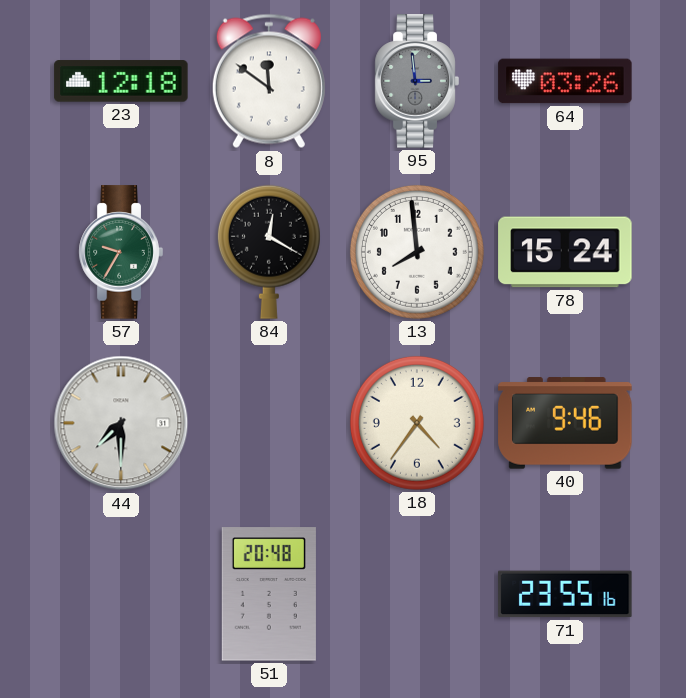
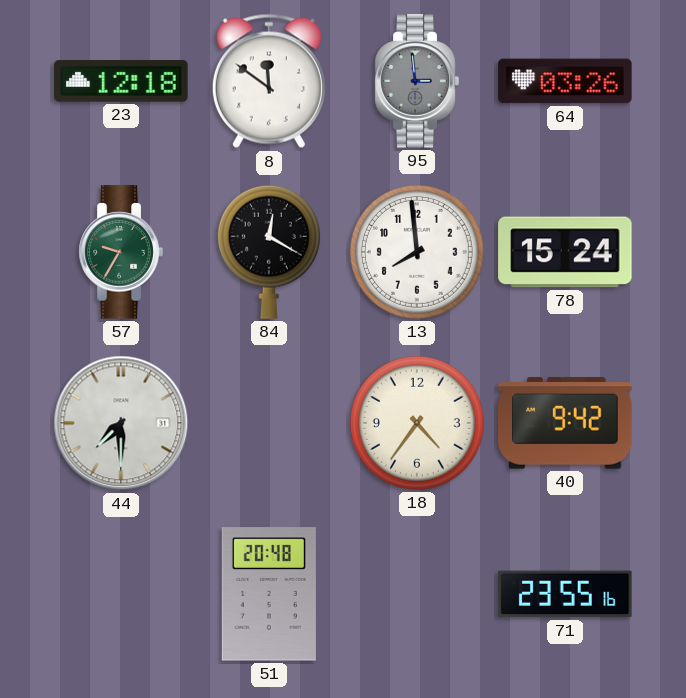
40: 9:46 -> 9:42
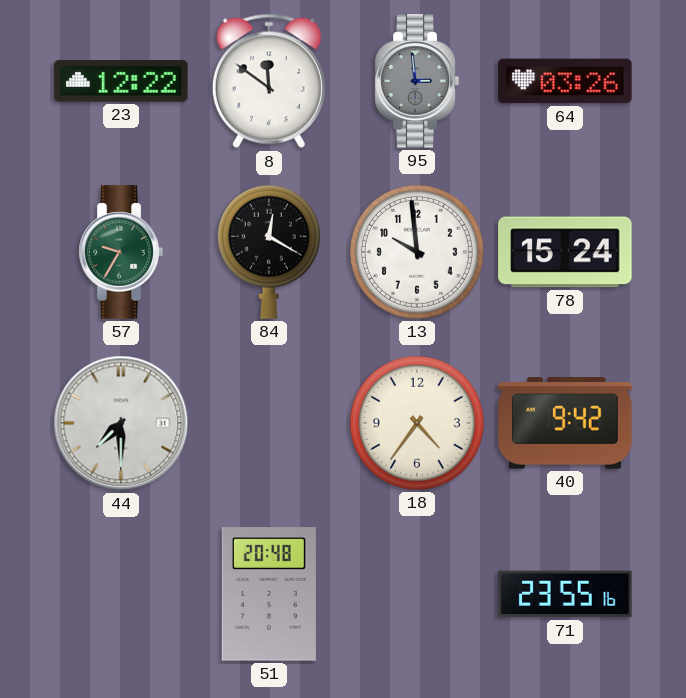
23: 12:18 -> 12:22
13: 7:59 -> 9:59
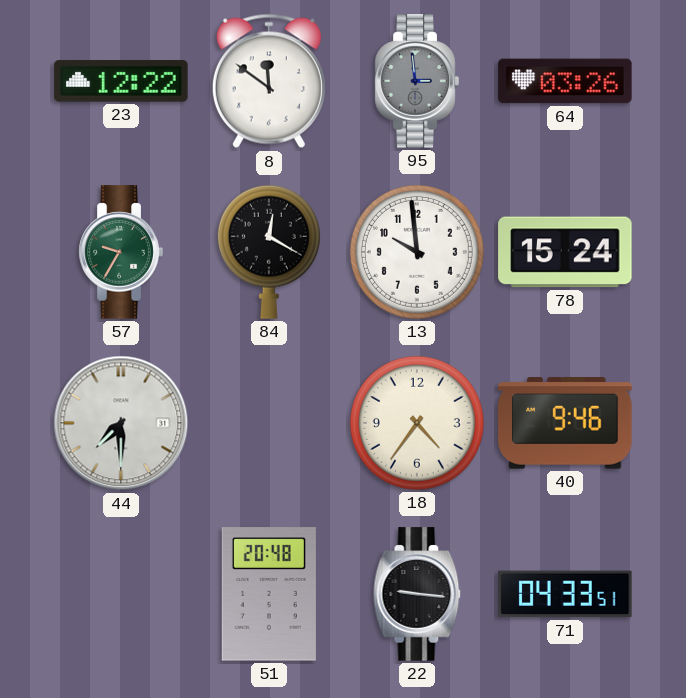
40: 9:42 -> 9:46
22: none -> 9:16
71: 23:55 -> 04:33
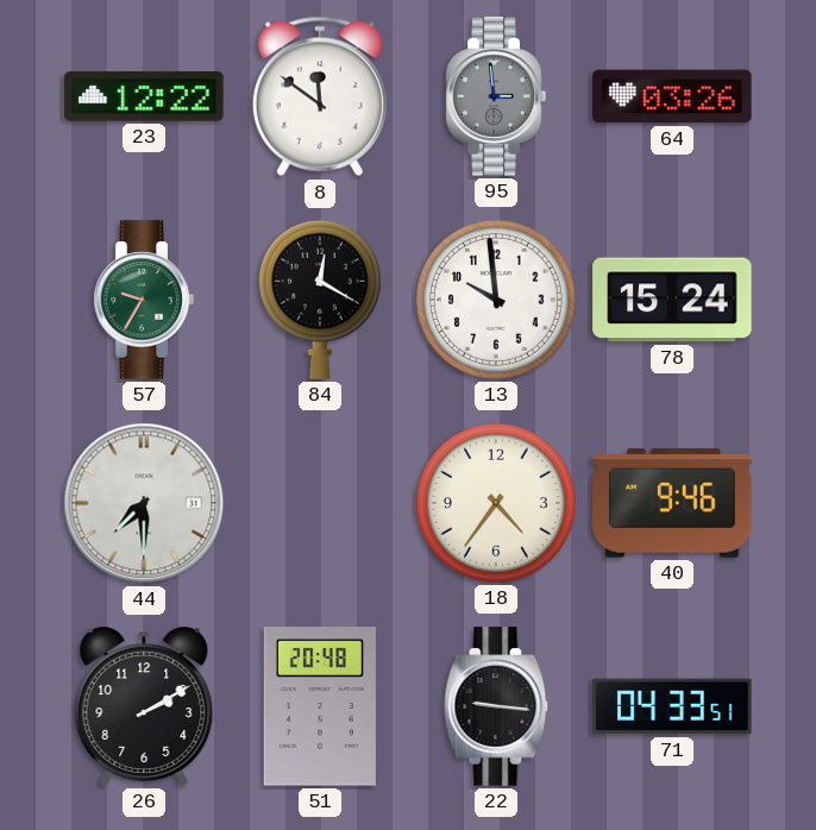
26: none -> 2:10
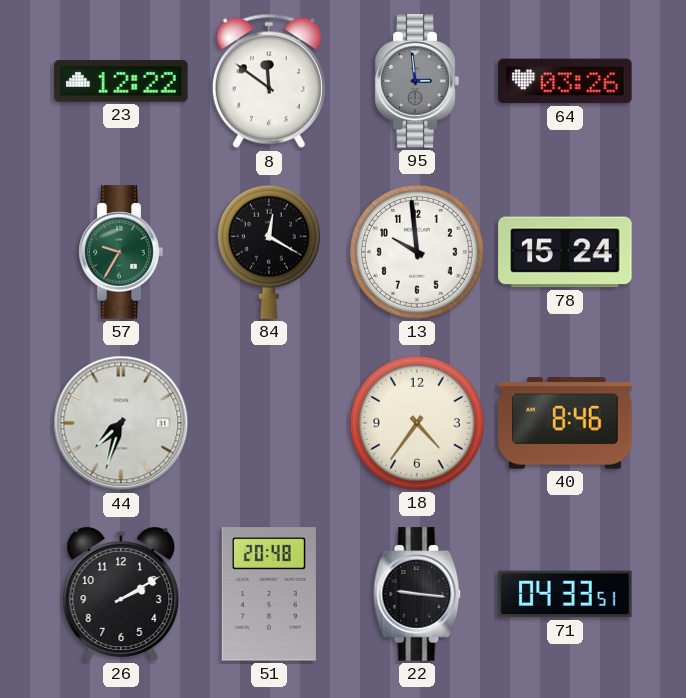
44: 7:30 -> 7:33
40: 9:46 -> 8:46
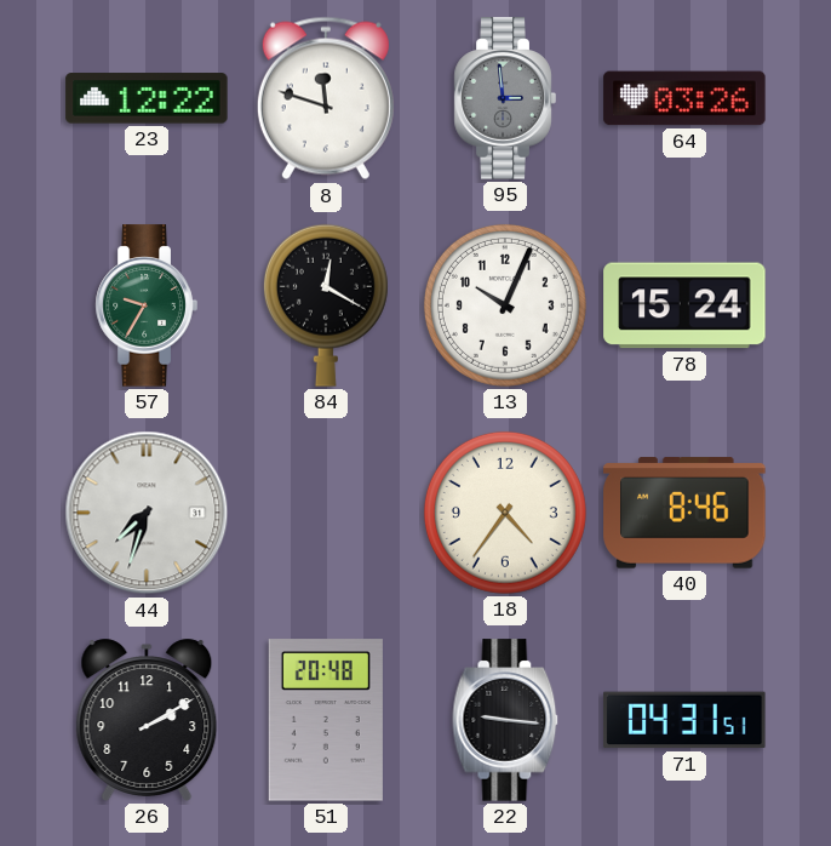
8: 11:51 -> 11:48
13: 9:59 -> 10:04
71: 04:33 -> 04:31
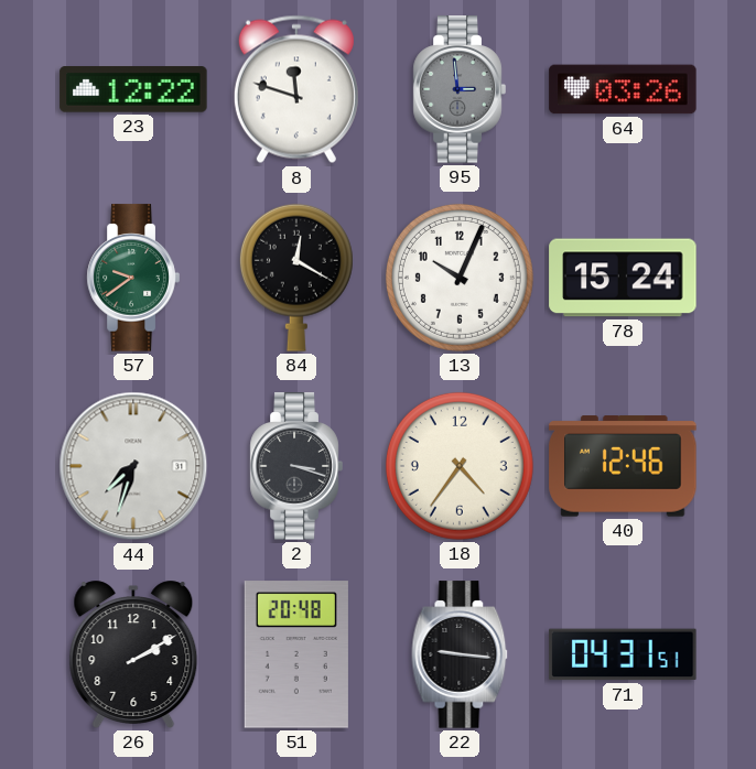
57: 9:35 -> 9:39
2: none -> 3:18
40: 8:46 -> 12:46
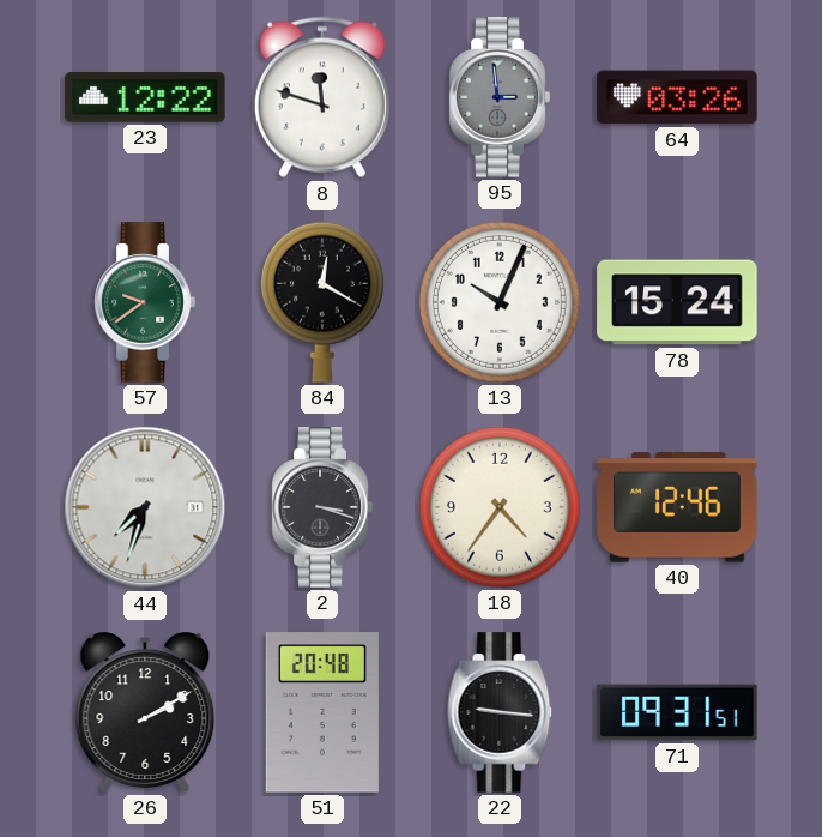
71: 04:31 -> 09:31
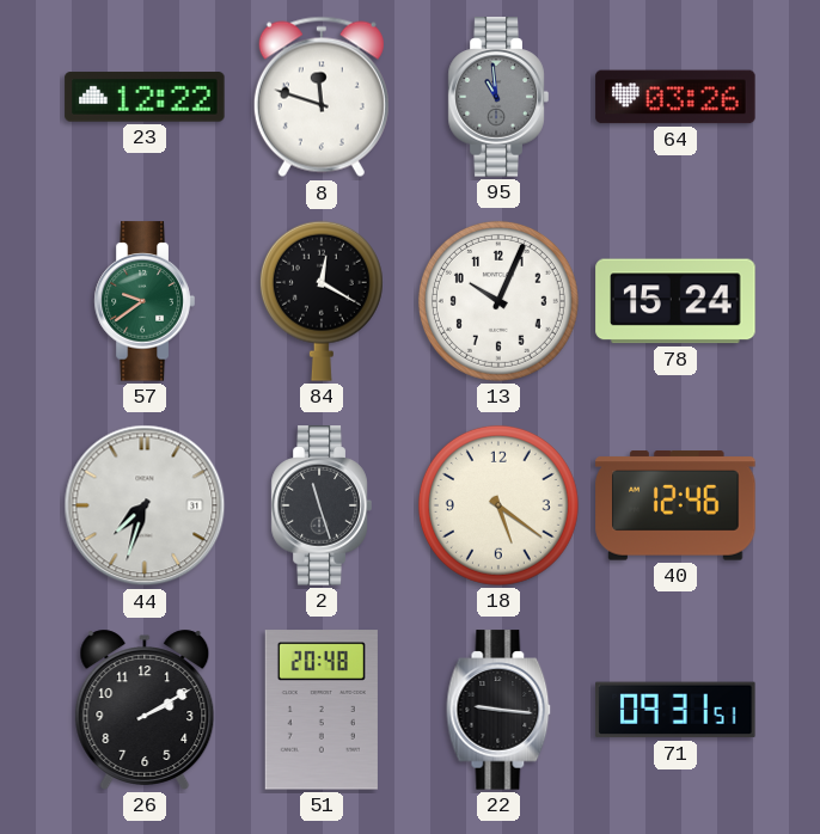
95: 2:59 -> 10:59
2: 3:18 -> 11:27
18: 4:36 -> 5:21
